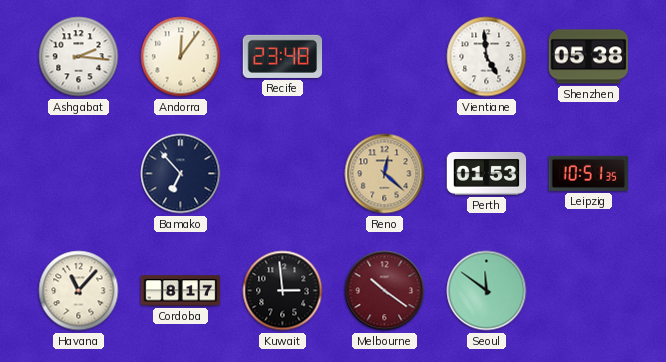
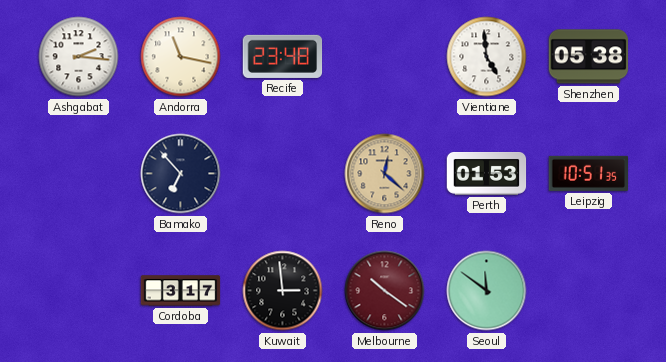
Andorra: 12:06 -> 11:17
Havana: 11:07 -> none
Cordoba: 8:17 -> 3:17
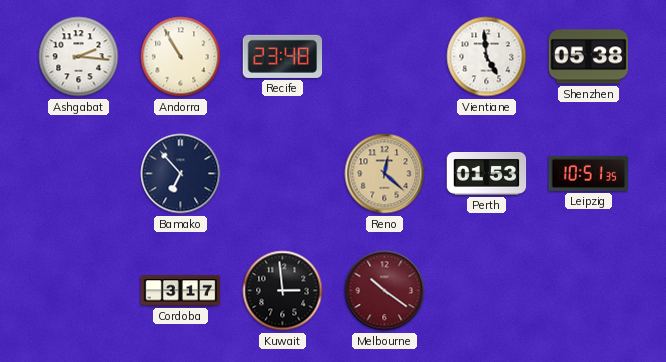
Andorra: 11:17 -> 10:55
Seoul: 11:51 -> none
